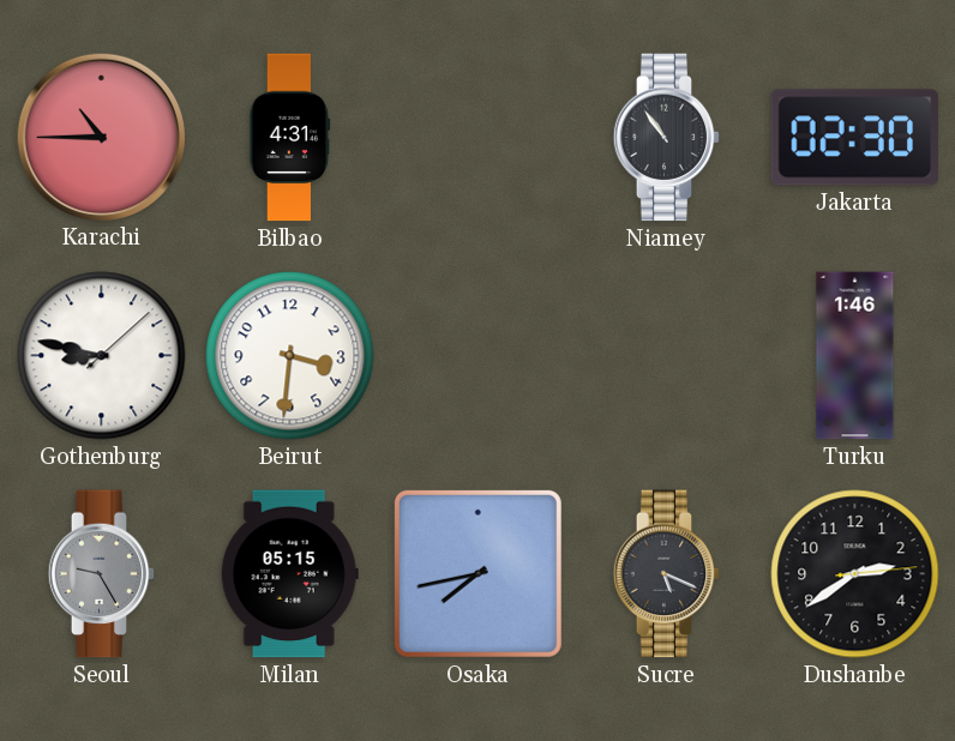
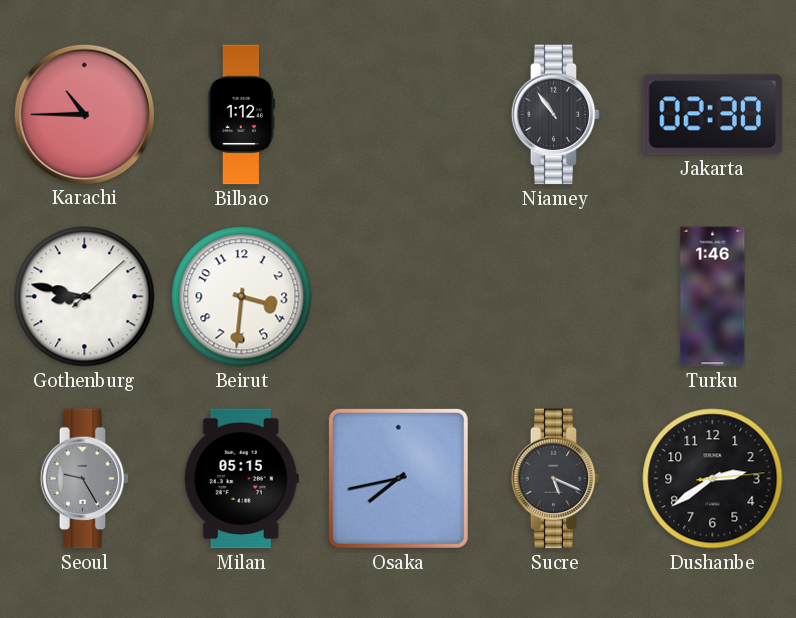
Bilbao: 4:31 -> 1:12
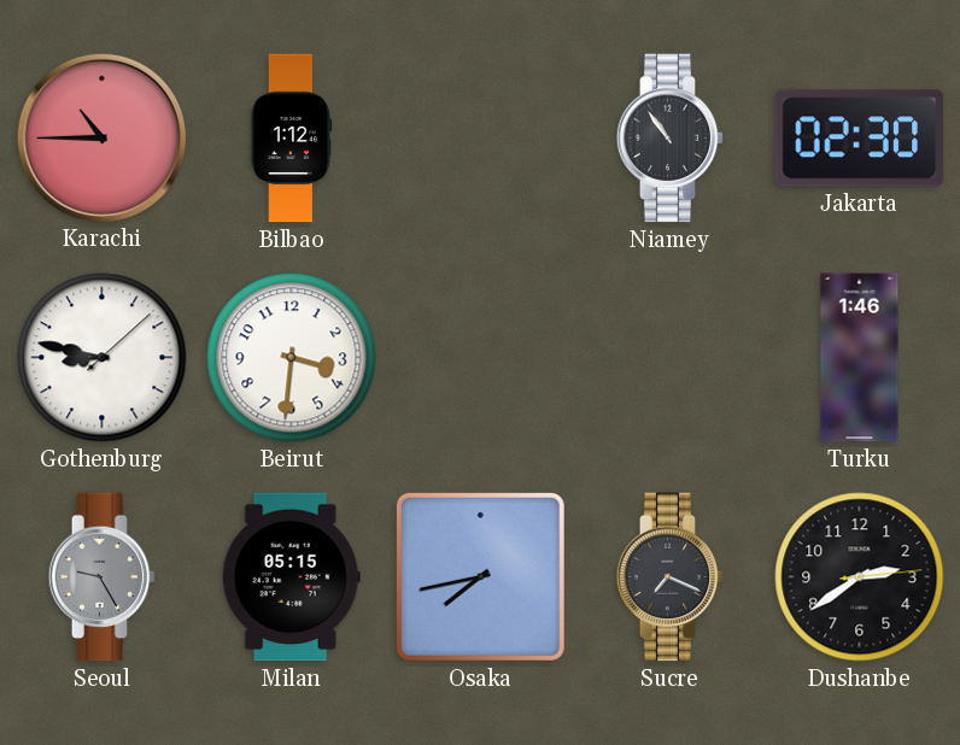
Sucre: 5:19 -> 7:19
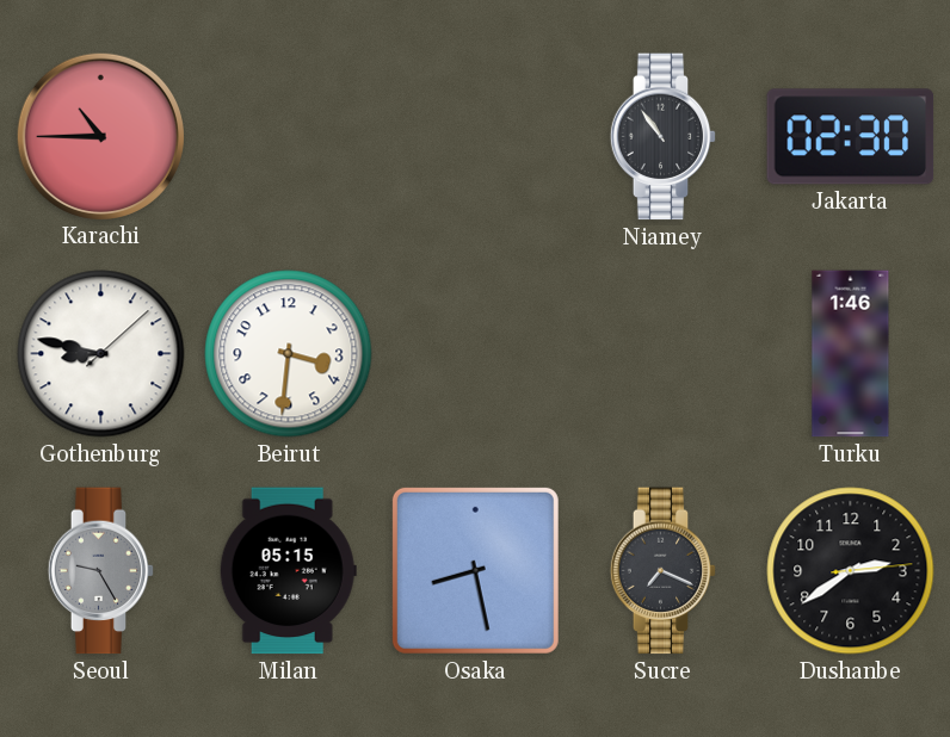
Bilbao: 1:12 -> none
Osaka: 7:43 -> 8:28
